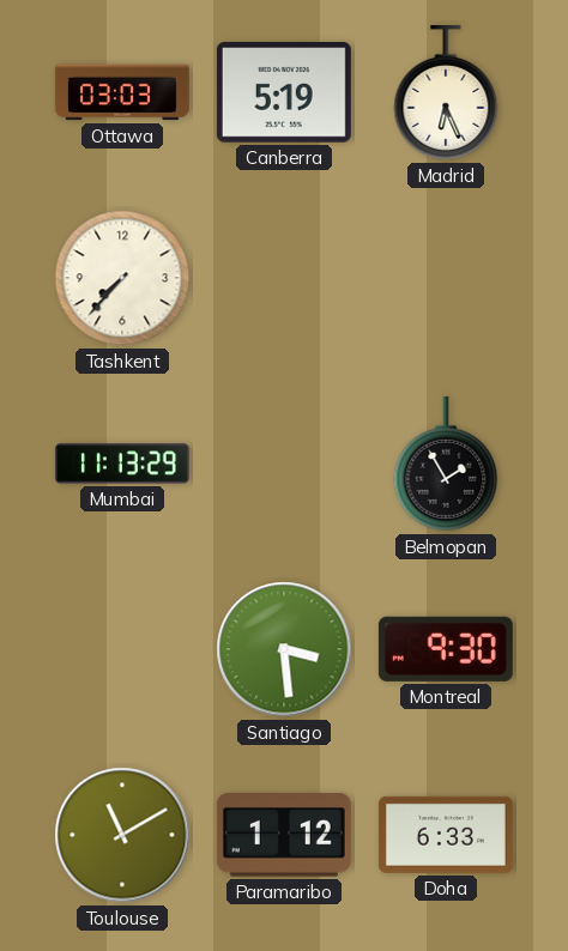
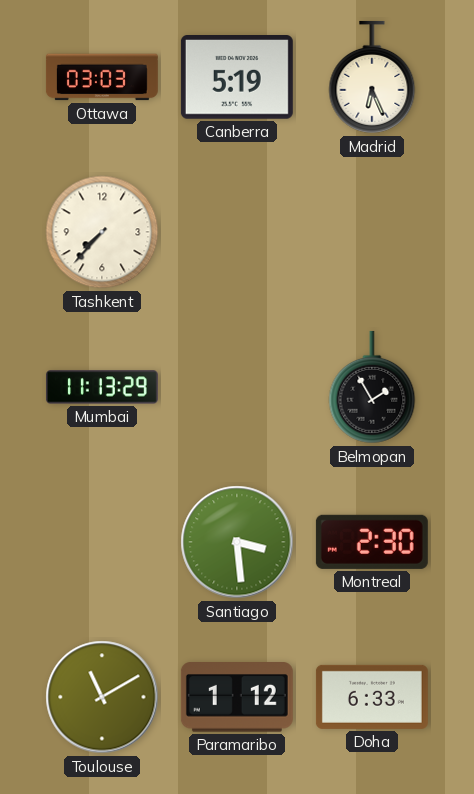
Montreal: 9:30 -> 2:30
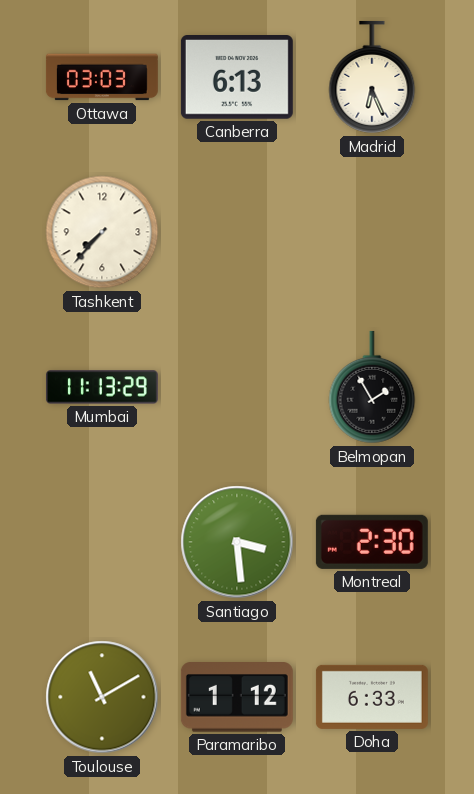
Canberra: 5:19 -> 6:13
